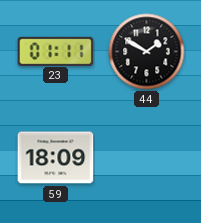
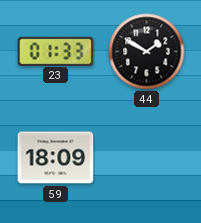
23: 01:11 -> 01:33
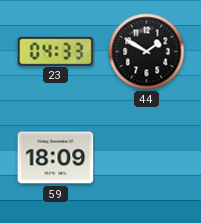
23: 01:33 -> 04:33
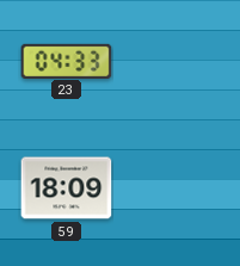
44: 1:50 -> none
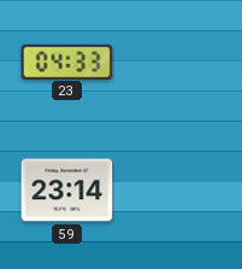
59: 18:09 -> 23:14
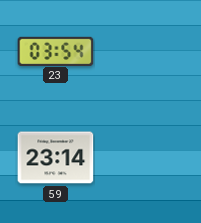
23: 04:33 -> 03:54
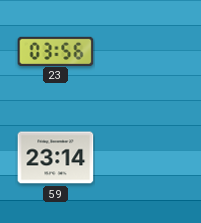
23: 03:54 -> 03:56
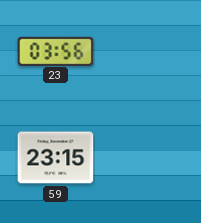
59: 23:14 -> 23:15
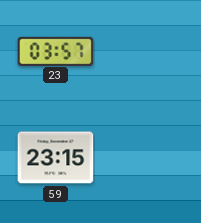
23: 03:56 -> 03:57
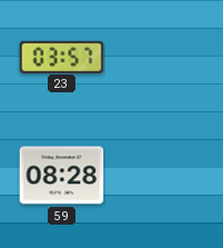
59: 23:15 -> 08:28
